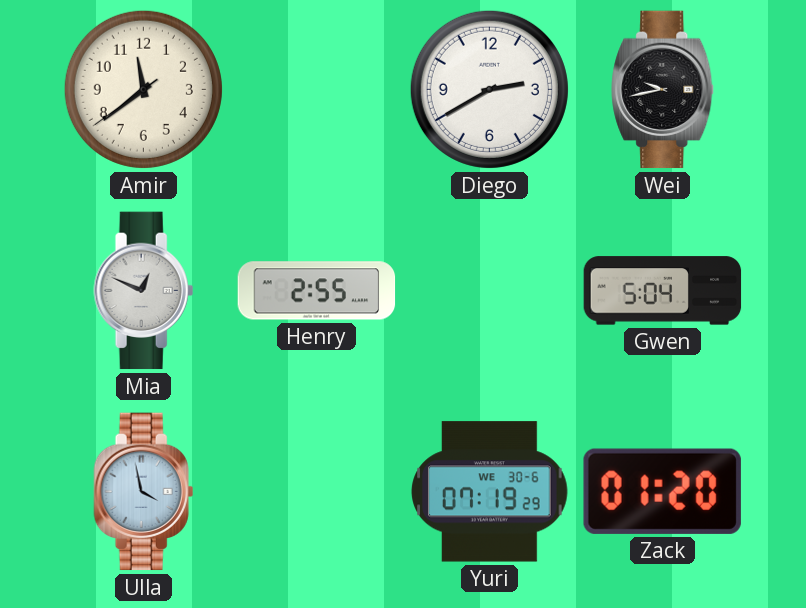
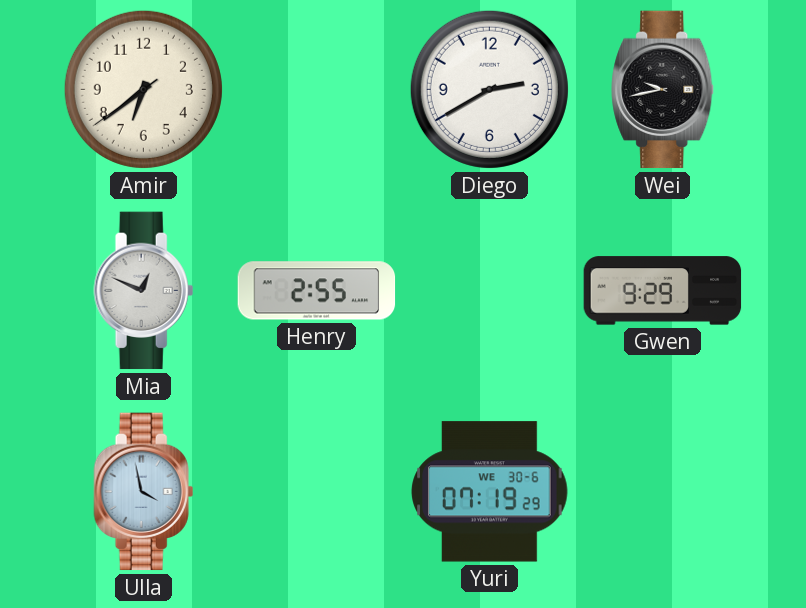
Amir: 11:38 -> 6:38
Gwen: 5:04 -> 9:29
Zack: 01:20 -> none
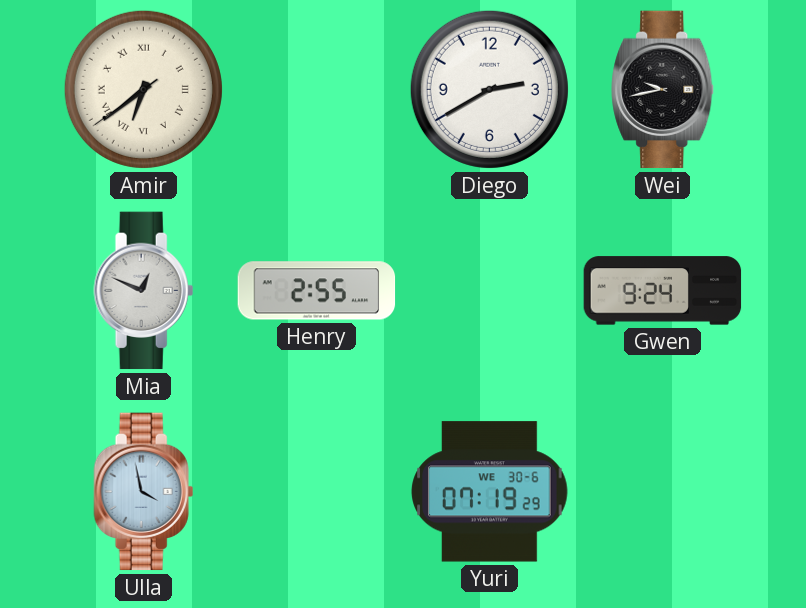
Amir numerals: Arabic -> Roman
Gwen: 9:29 -> 9:24
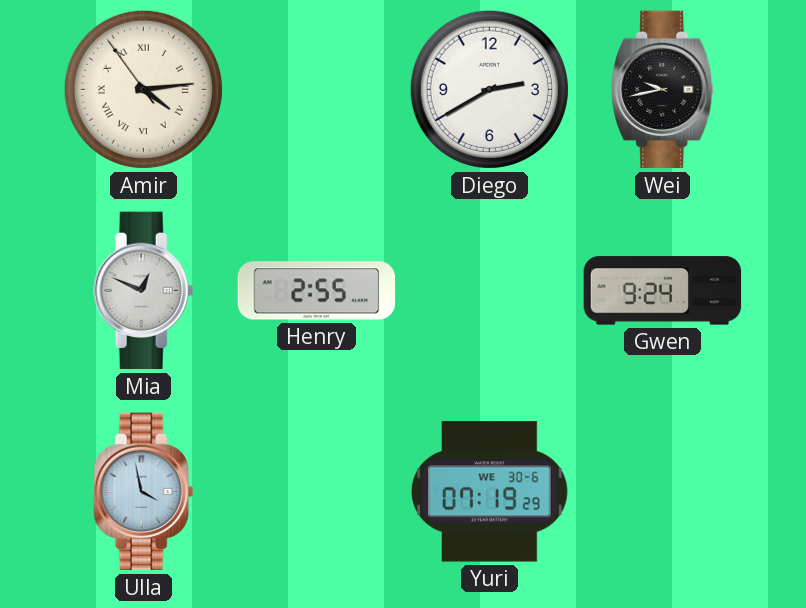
Amir: 6:38 -> 4:13
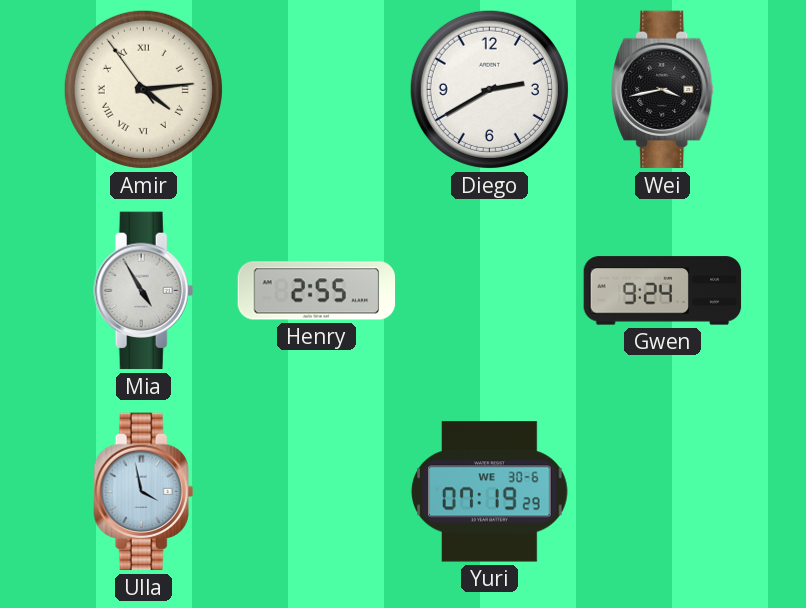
Wei: 9:43 -> 3:43
Mia: 12:49 -> 4:55
